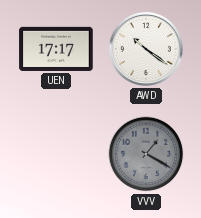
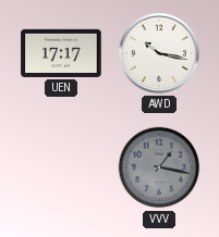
AWD: 10:21 -> 10:17
VVV: 1:20 -> 1:17
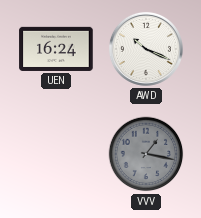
UEN: 17:17 -> 16:24
AWD: 10:17 -> 10:19
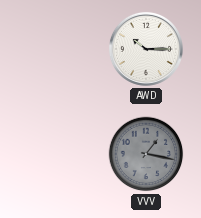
UEN: 16:24 -> none
AWD: 10:19 -> 10:15
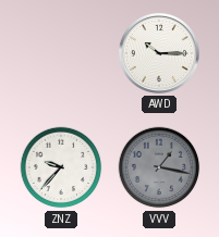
ZNZ: none -> 9:37
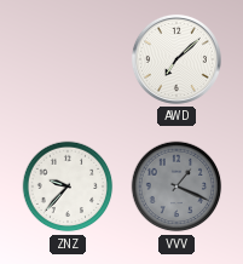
AWD: 10:15 -> 7:08
VVV: 1:17 -> 1:19
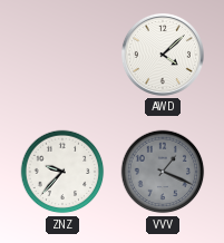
AWD: 7:08 -> 4:08
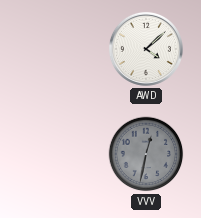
ZNZ: 9:37 -> none
VVV: 1:19 -> 12:32
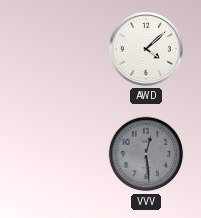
VVV: 12:32 -> 12:29
